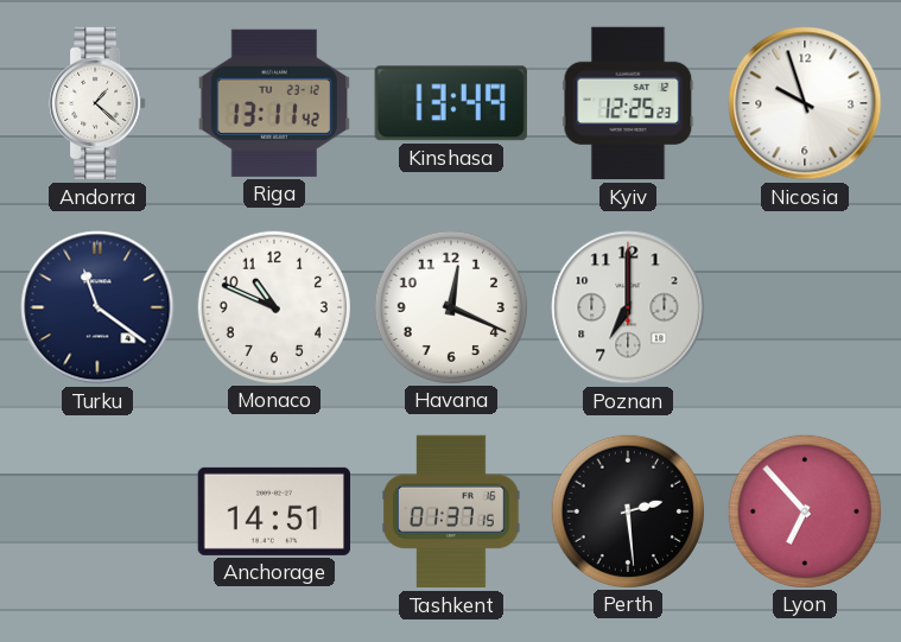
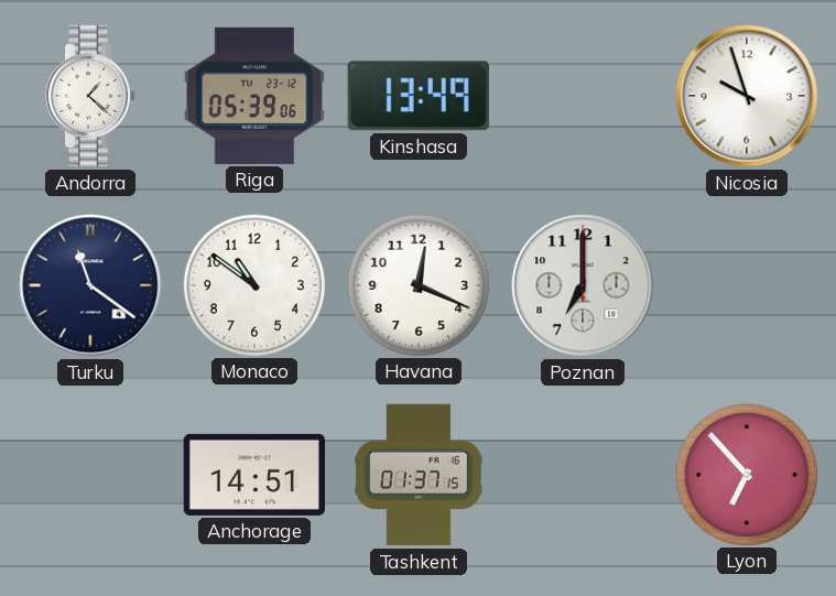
Riga: 13:11 -> 05:39
Kyiv: 12:25 -> none
Monaco: 10:49 -> 10:51
Perth: 2:29 -> none
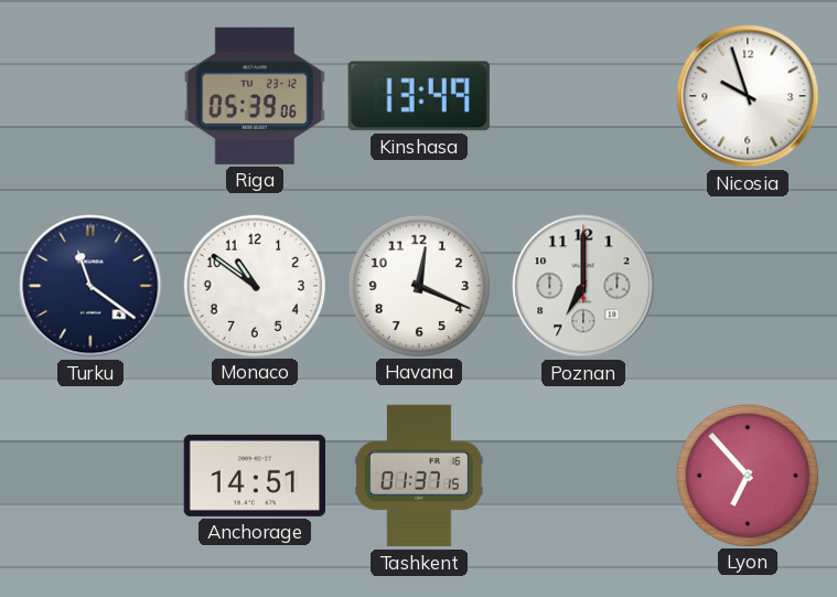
Andorra: 1:22 -> none
